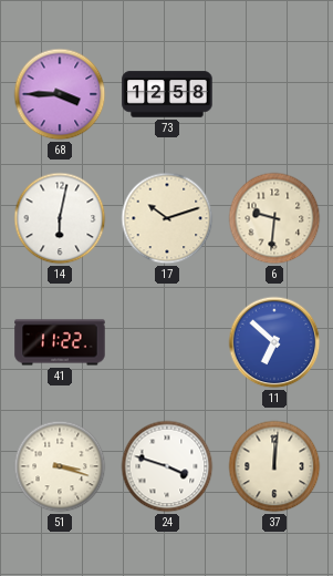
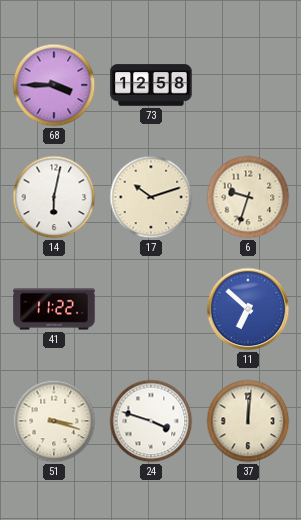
6: 9:31 -> 9:33
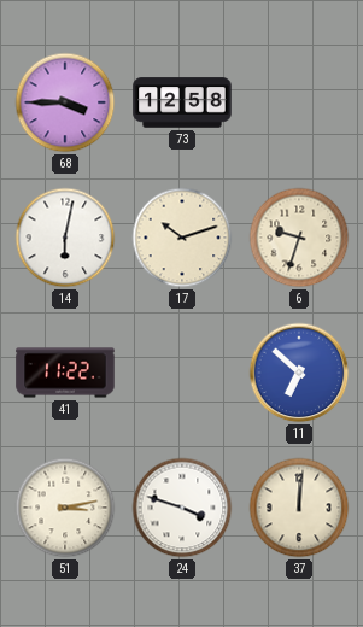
51: 3:18 -> 3:13
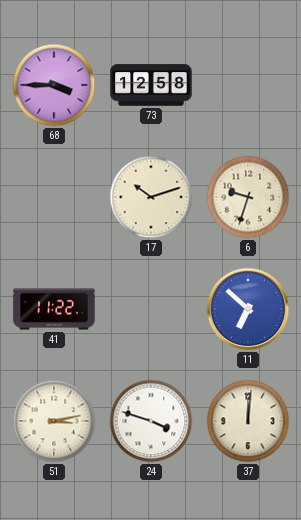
14: 6:02 -> none
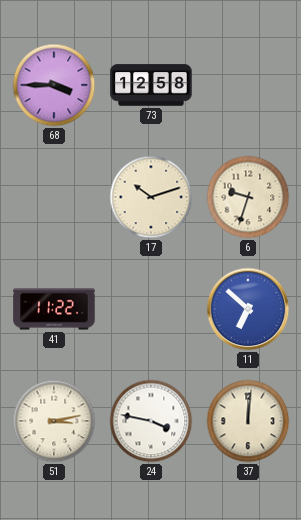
24: 3:48 -> 3:47
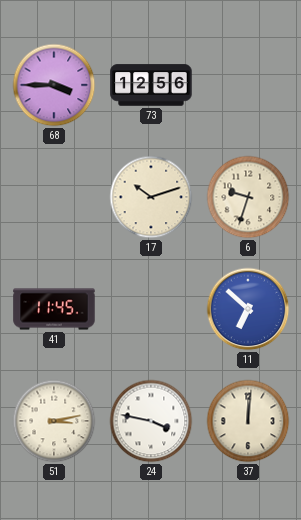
73: 12:58 -> 12:56
41: 11:22 -> 11:45
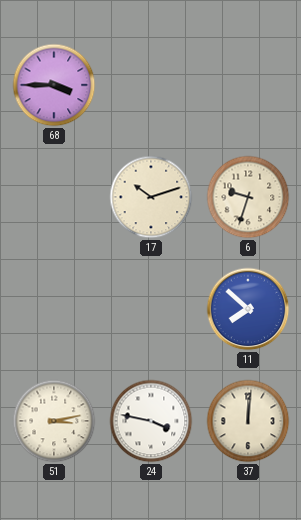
73: 12:56 -> none
41: 11:45 -> none
11: 6:52 -> 7:52
